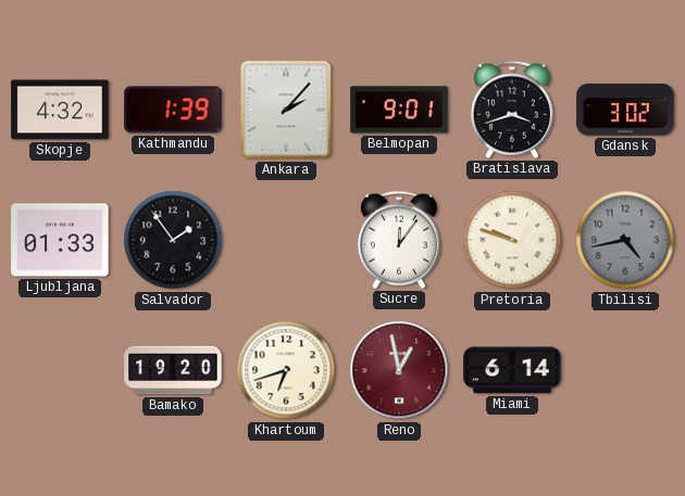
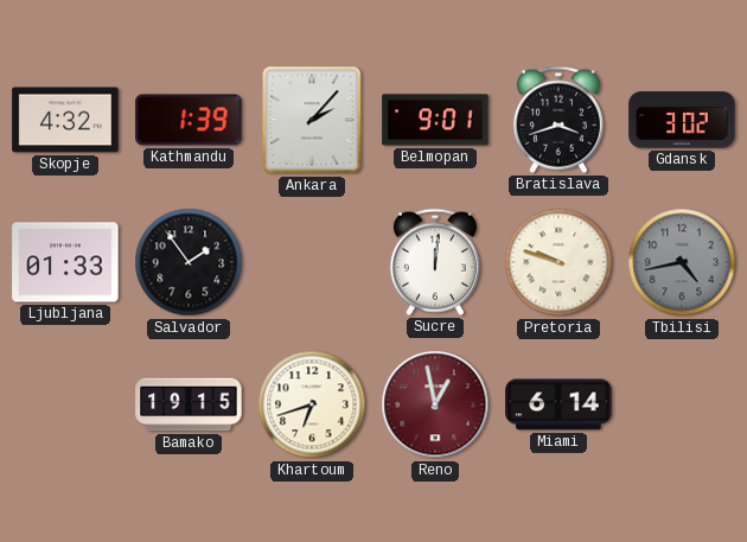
Sucre: 12:06 -> 12:01
Bamako: 19:20 -> 19:15
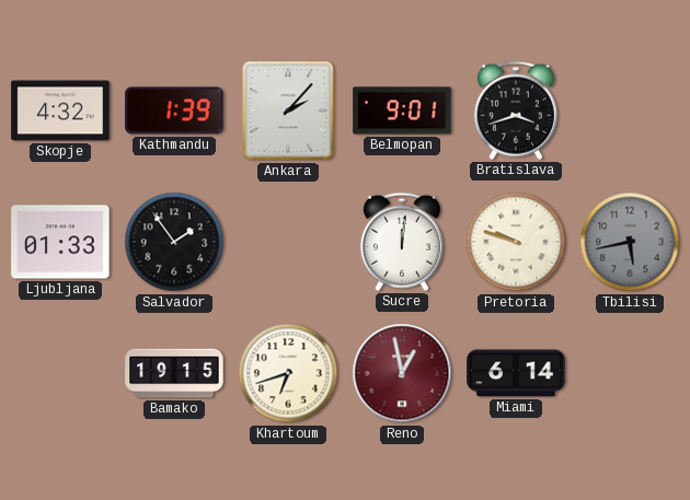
Gdansk: 3:02 -> none
Tbilisi: 4:43 -> 5:43
